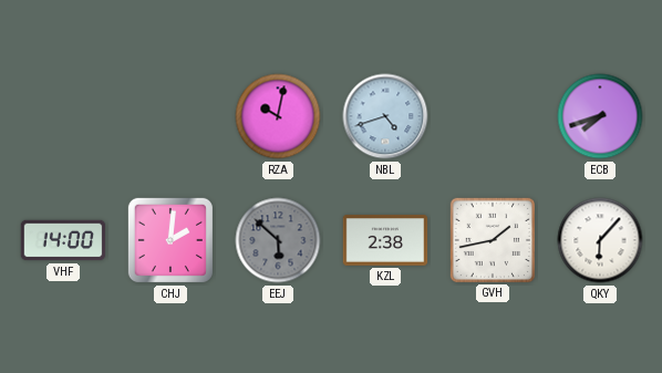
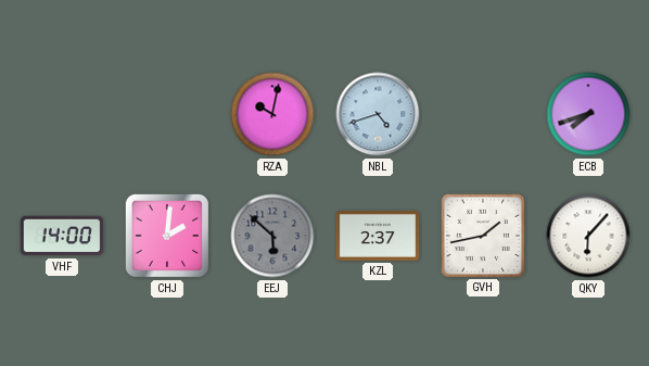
KZL: 2:38 -> 2:37
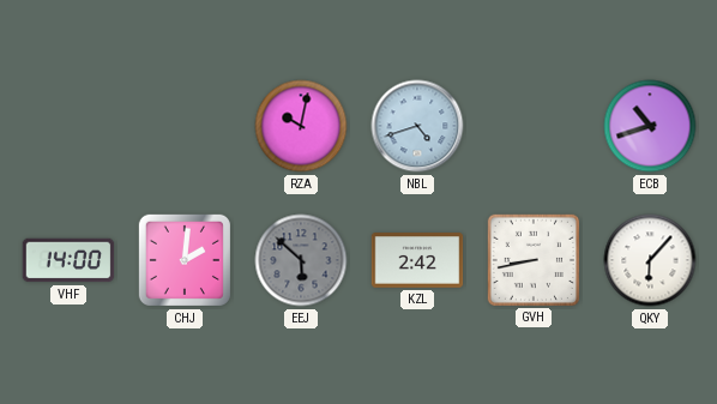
ECB: 7:42 -> 10:42
KZL: 2:37 -> 2:42
GVH: 1:43 -> 8:43
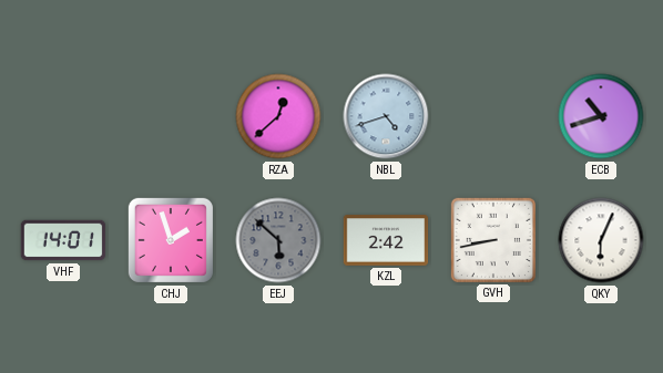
RZA: 10:02 -> 12:38
VHF: 14:00 -> 14:01
CHJ: 2:01 -> 1:57
QKY: 6:07 -> 6:04
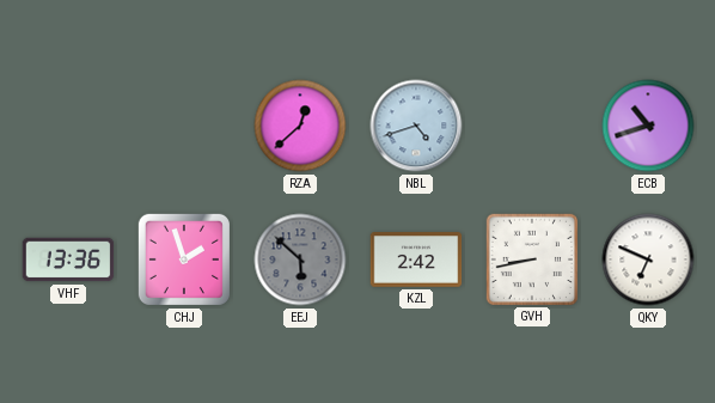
VHF: 14:01 -> 13:36
QKY: 6:04 -> 6:49
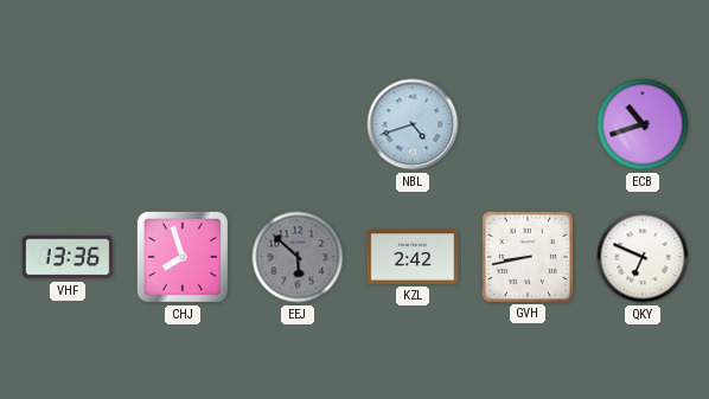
RZA: 12:38 -> none
CHJ: 1:57 -> 7:57
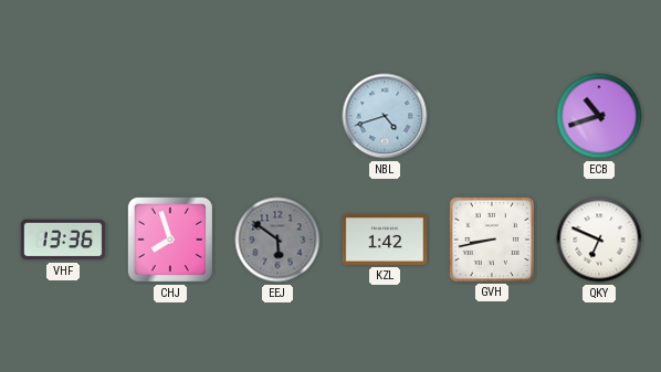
EEJ: 5:52 -> 5:51
KZL: 2:42 -> 1:42
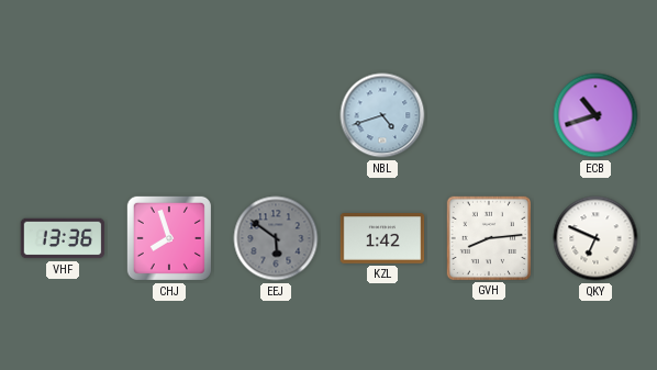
GVH: 8:43 -> 8:14
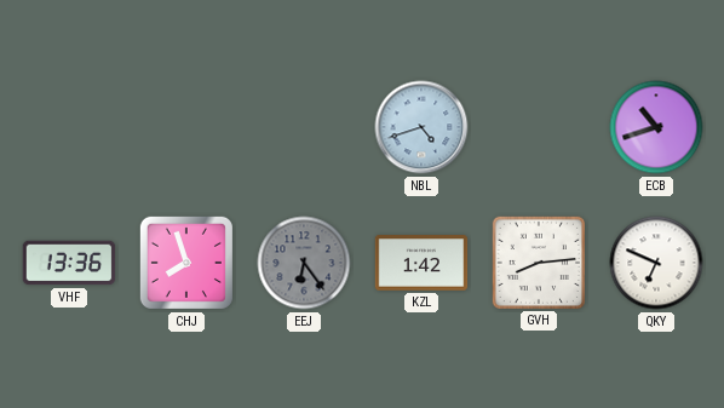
EEJ: 5:51 -> 6:24
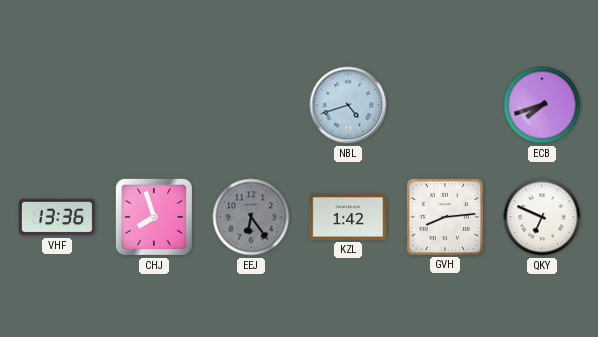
ECB: 10:42 -> 7:42
